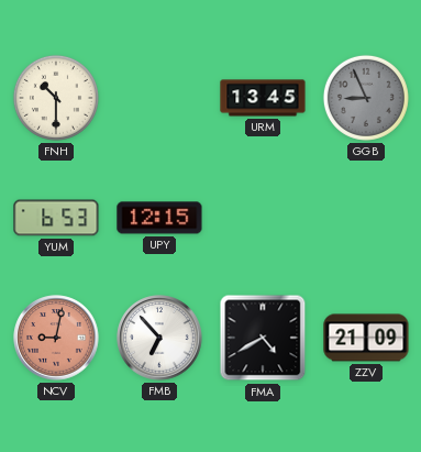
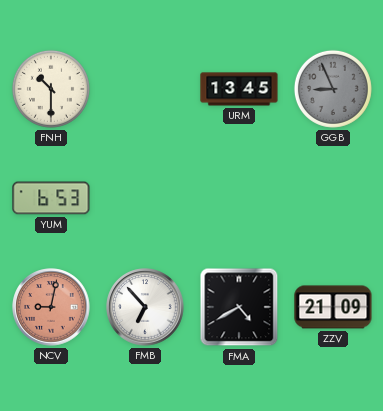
UPY: 12:15 -> none
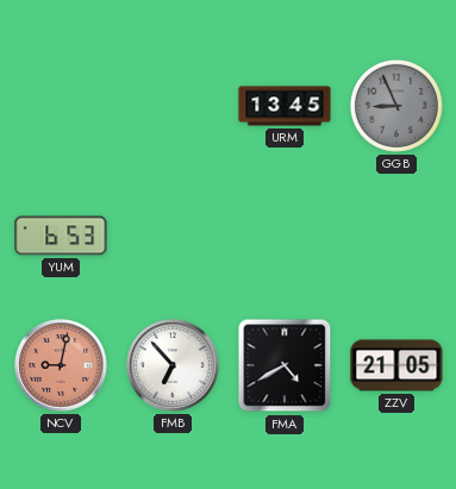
FNH: 10:30 -> none
ZZV: 21:09 -> 21:05
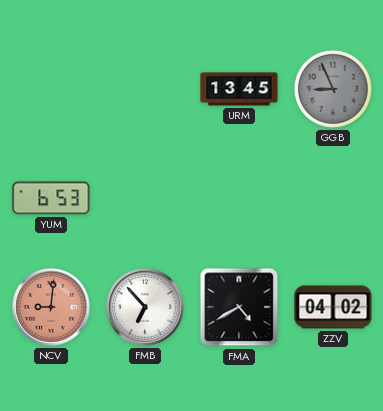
NCV: 9:02 -> 9:01
ZZV: 21:05 -> 04:02
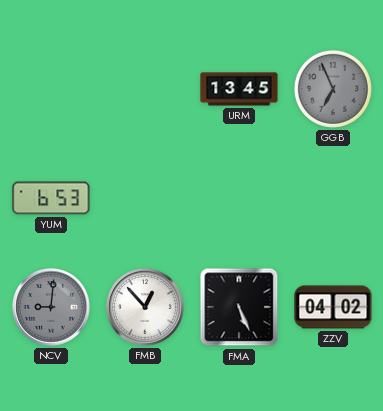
GGB: 8:56 -> 6:56
NCV dial: salmon -> grey
FMB: 6:53 -> 12:53
FMA: 4:40 -> 5:26
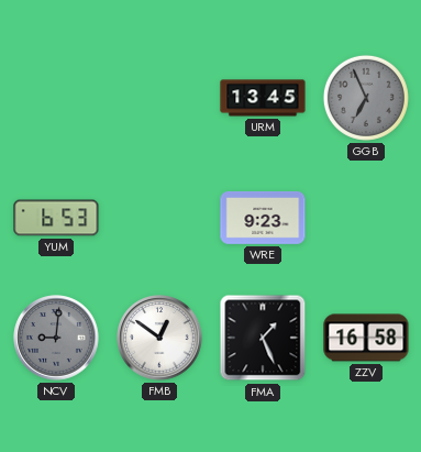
WRE: none -> 9:23
FMB: 12:53 -> 12:51
FMA: 5:26 -> 1:26
ZZV: 04:02 -> 16:58
